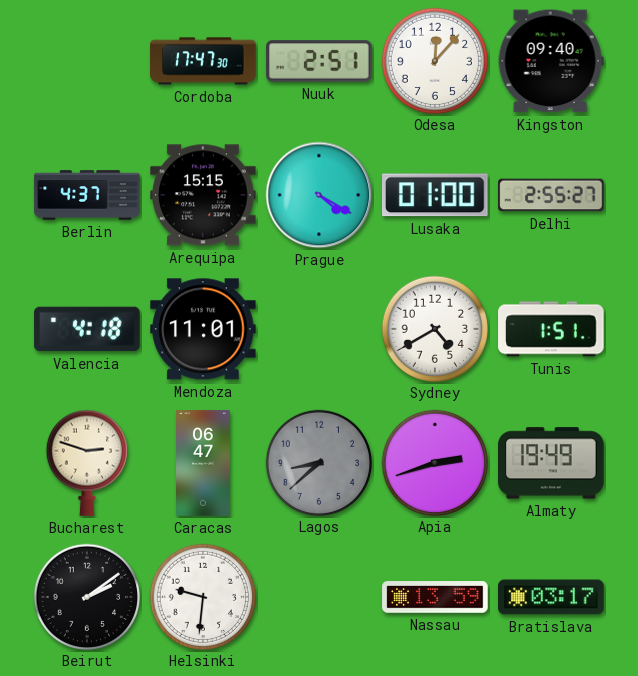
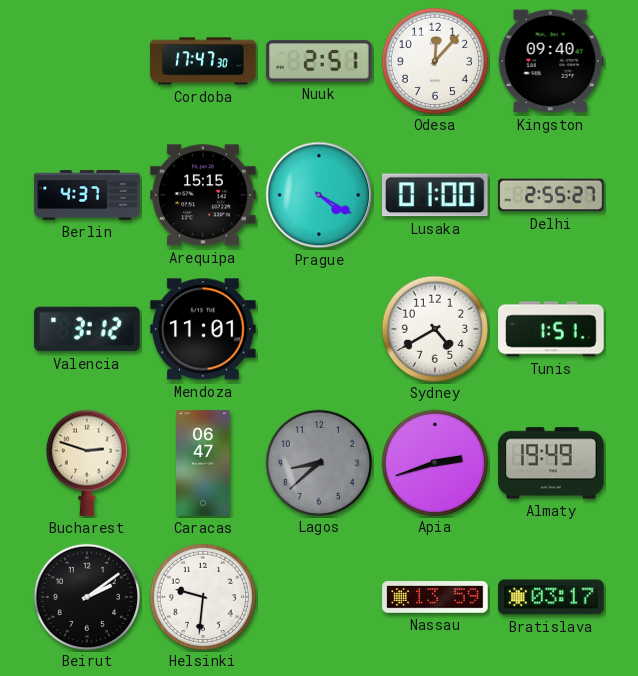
Valencia: 4:18 -> 3:12
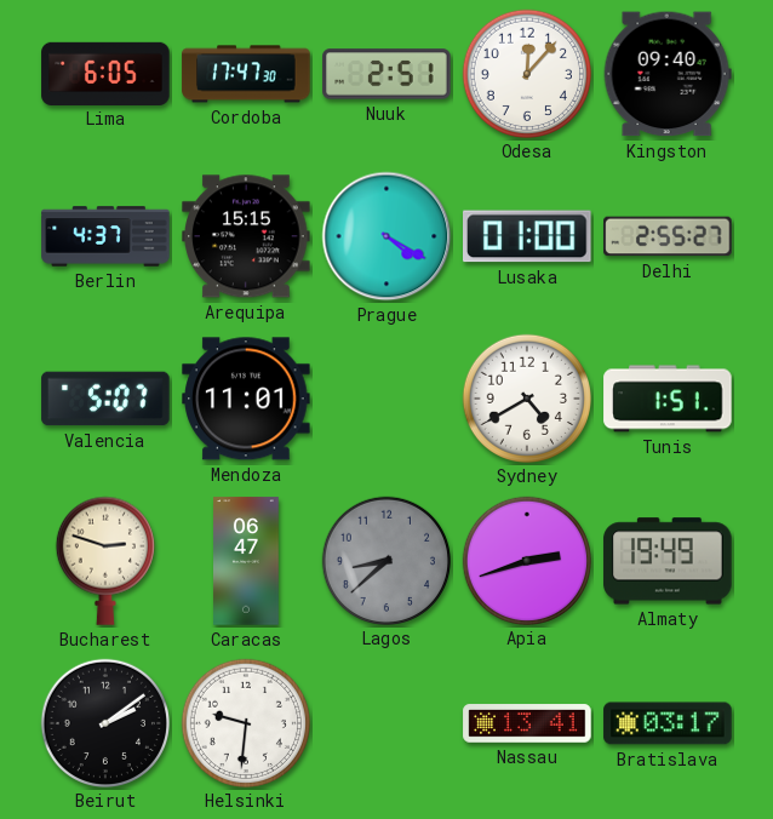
Lima: none -> 6:05
Valencia: 3:12 -> 5:07
Nassau: 13:59 -> 13:41
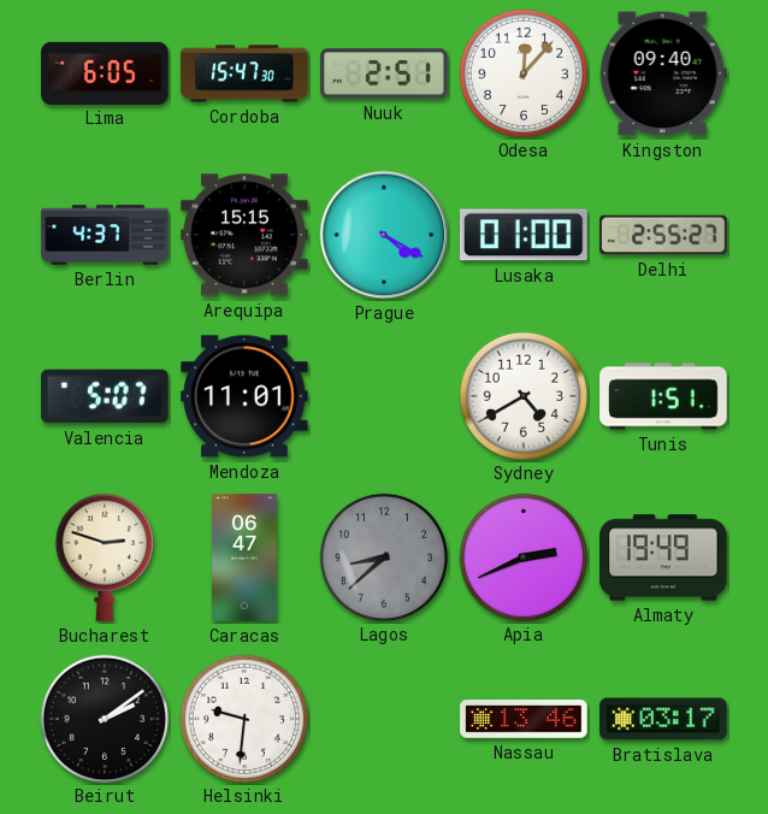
Cordoba: 17:47 -> 15:47
Apia: 2:42 -> 2:41
Nassau: 13:41 -> 13:46
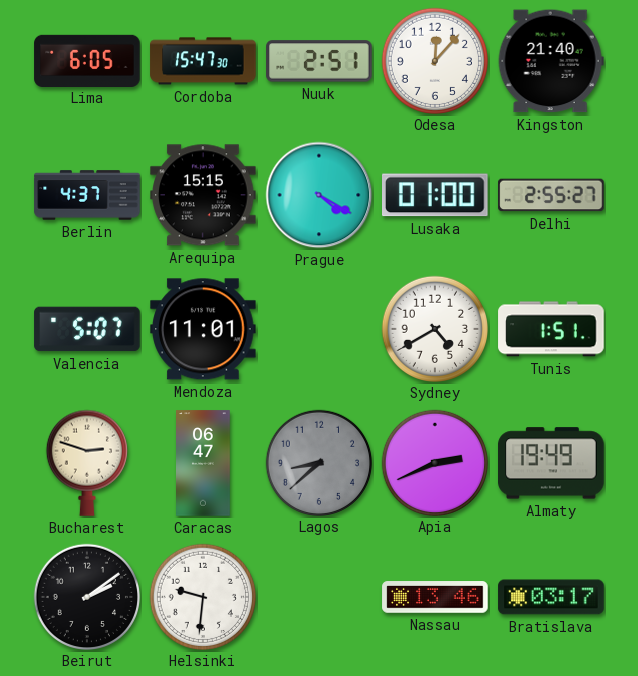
Kingston: 09:40 -> 21:40
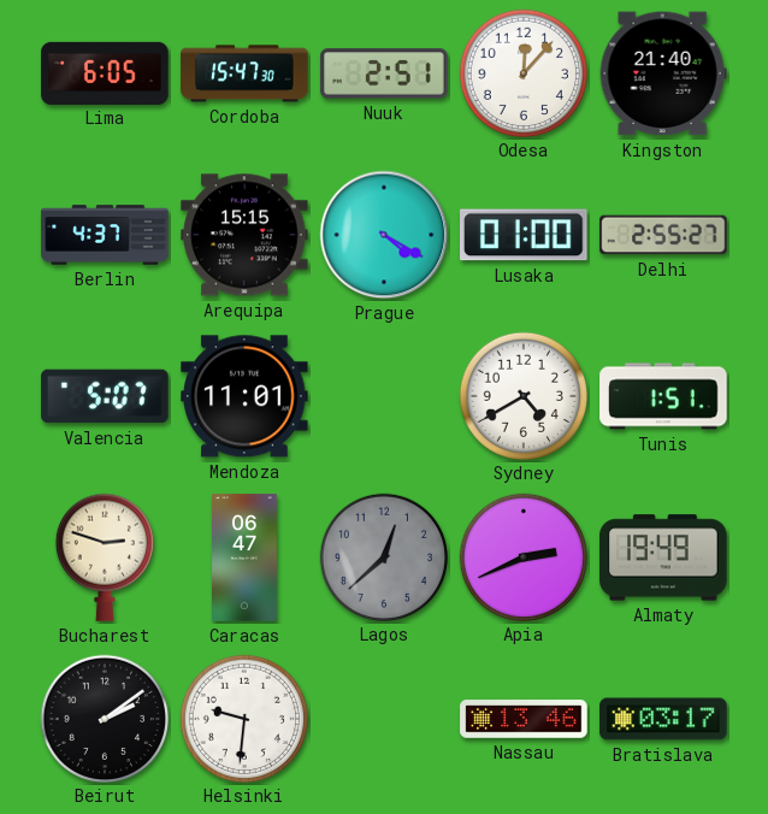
Lagos: 8:38 -> 12:38
